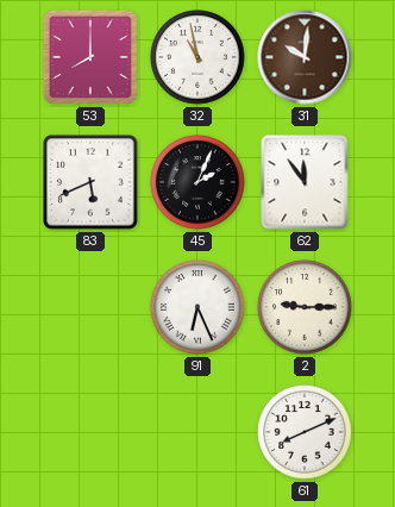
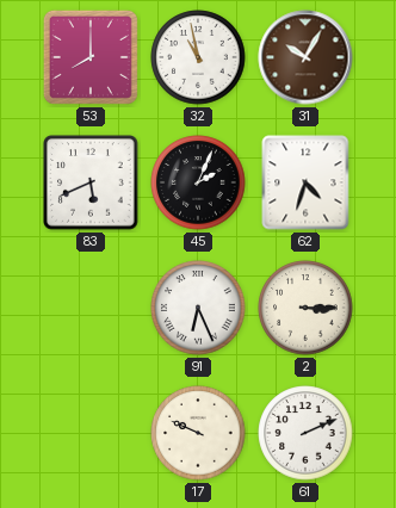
31: 10:01 -> 10:05
62: 11:54 -> 4:33
2: 9:15 -> 3:15
17: none -> 9:49
61: 8:11 -> 2:11
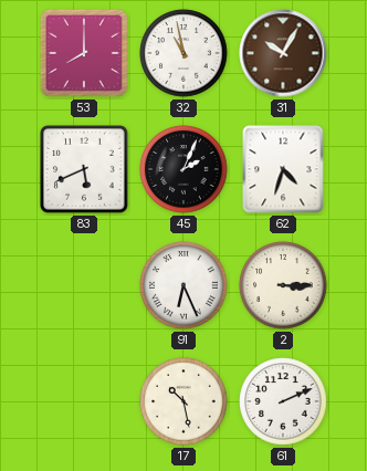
17: 9:49 -> 10:28
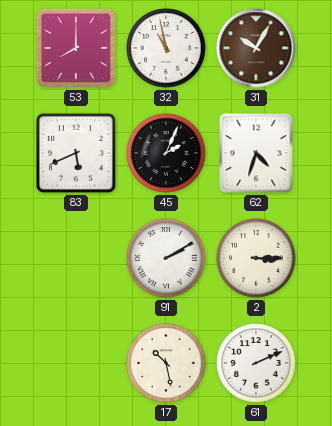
91: 6:26 -> 2:10
